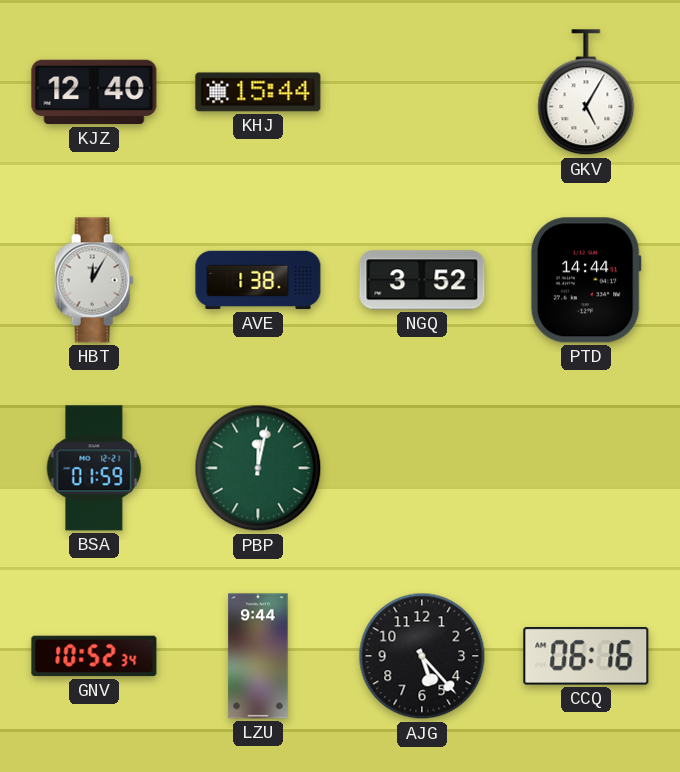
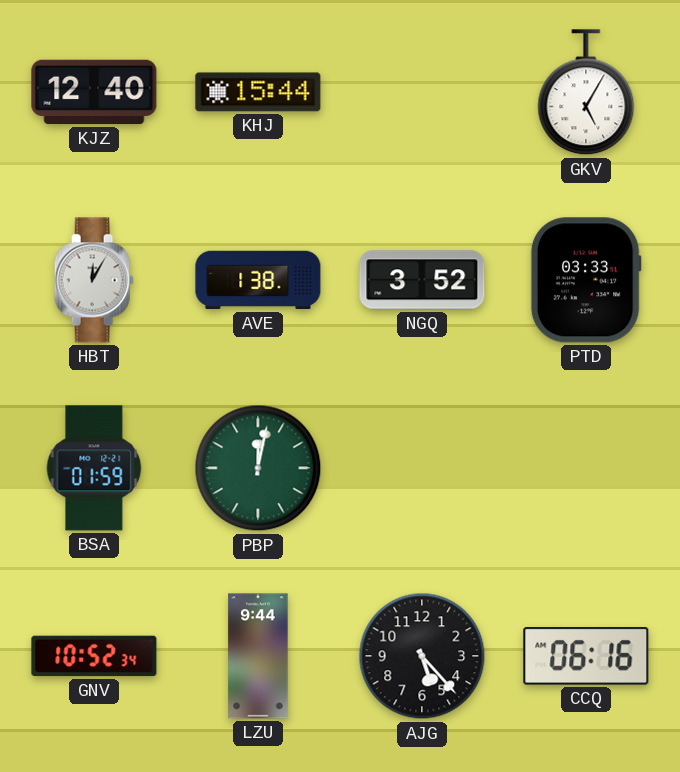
PTD: 14:44 -> 03:33
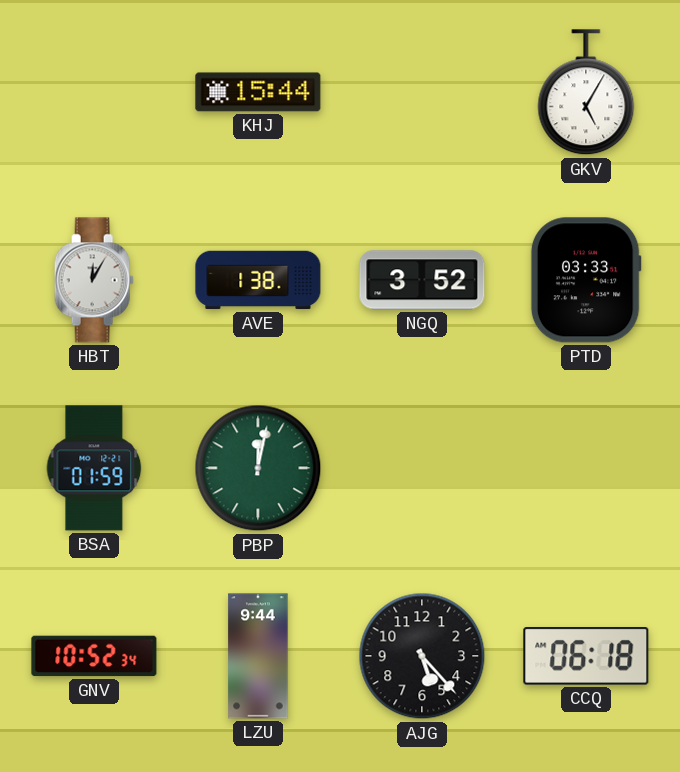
KJZ: 12:40 -> none
CCQ: 06:16 -> 06:18
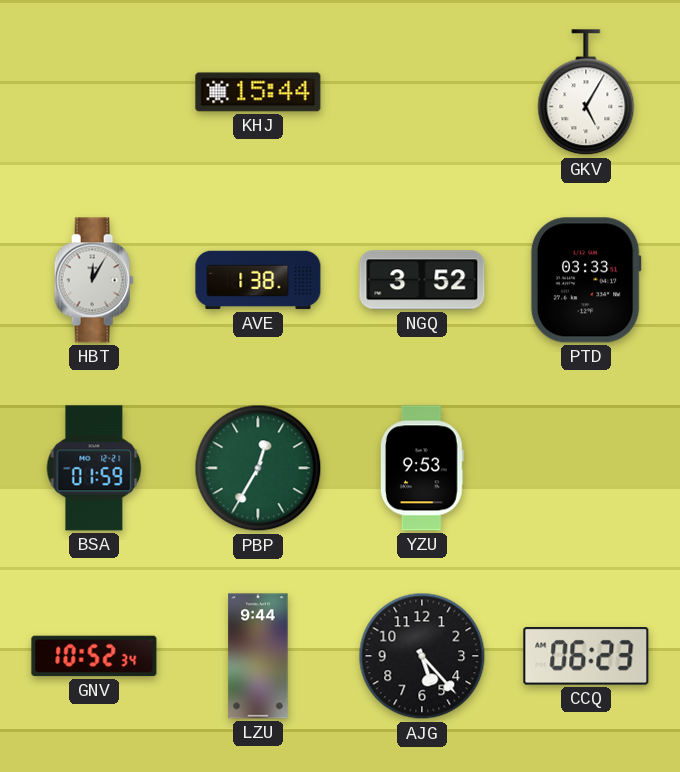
PBP: 12:02 -> 12:35
YZU: none -> 9:53
CCQ: 06:18 -> 06:23
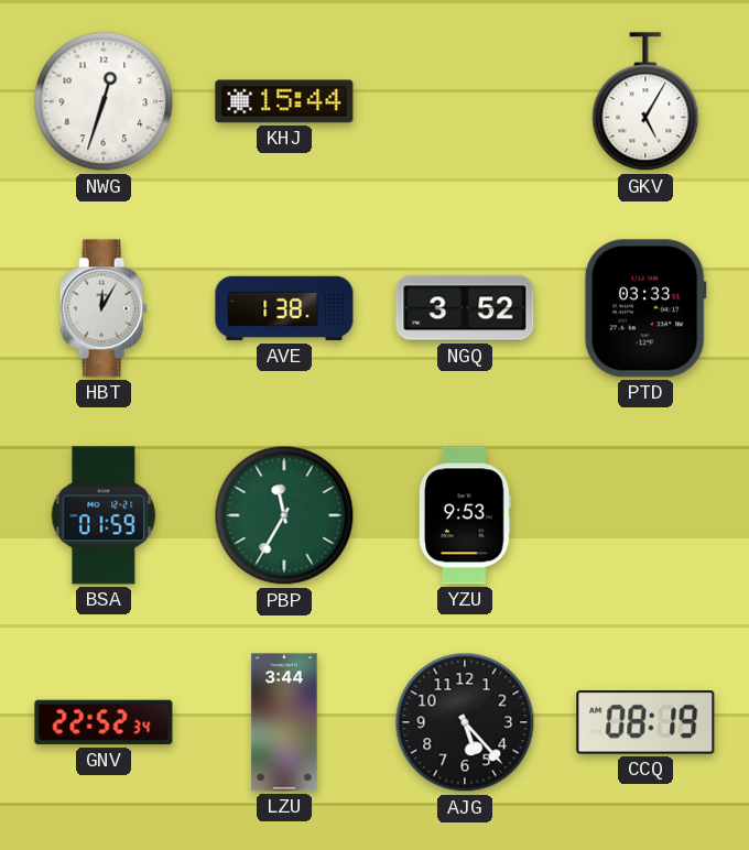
NWG: none -> 12:33
PBP: 12:35 -> 11:35
GNV: 10:52 -> 22:52
LZU: 9:44 -> 3:44
CCQ: 06:23 -> 08:19
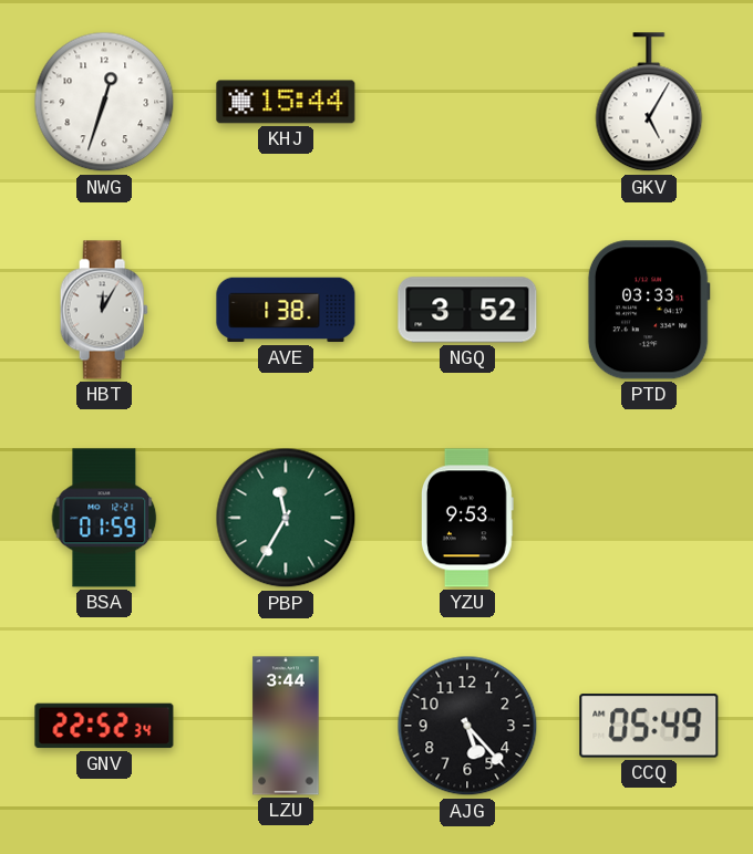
CCQ: 08:19 -> 05:49
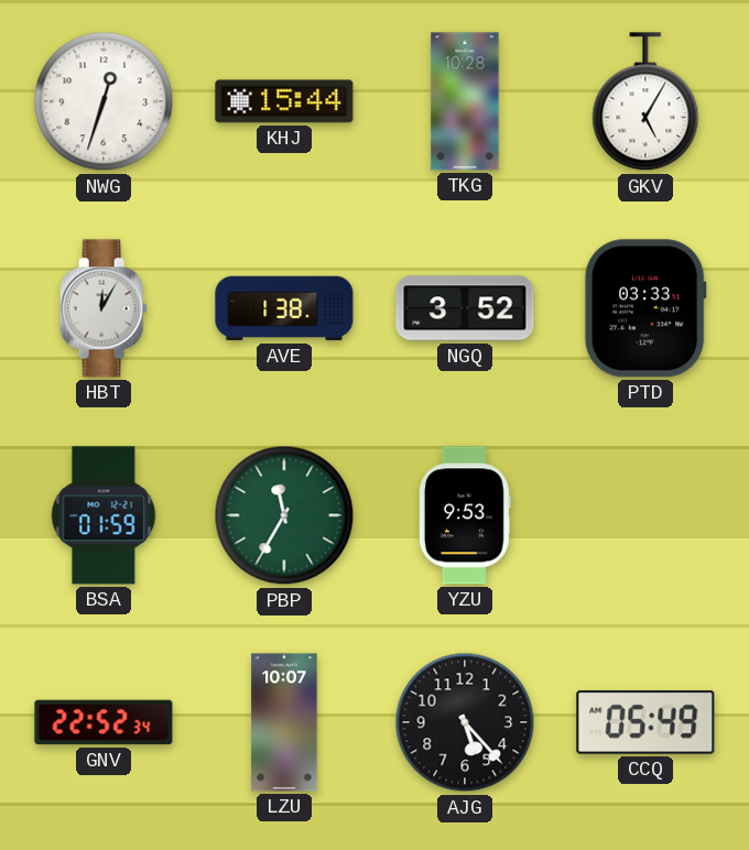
TKG: none -> 10:28
LZU: 3:44 -> 10:07
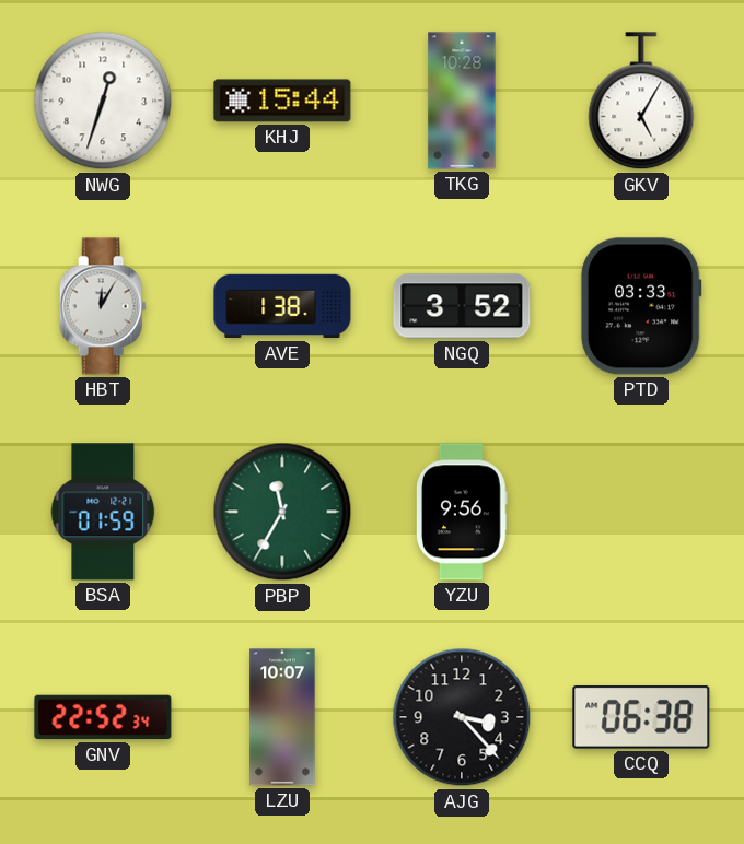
YZU: 9:53 -> 9:56
AJG: 5:23 -> 3:23
CCQ: 05:49 -> 06:38
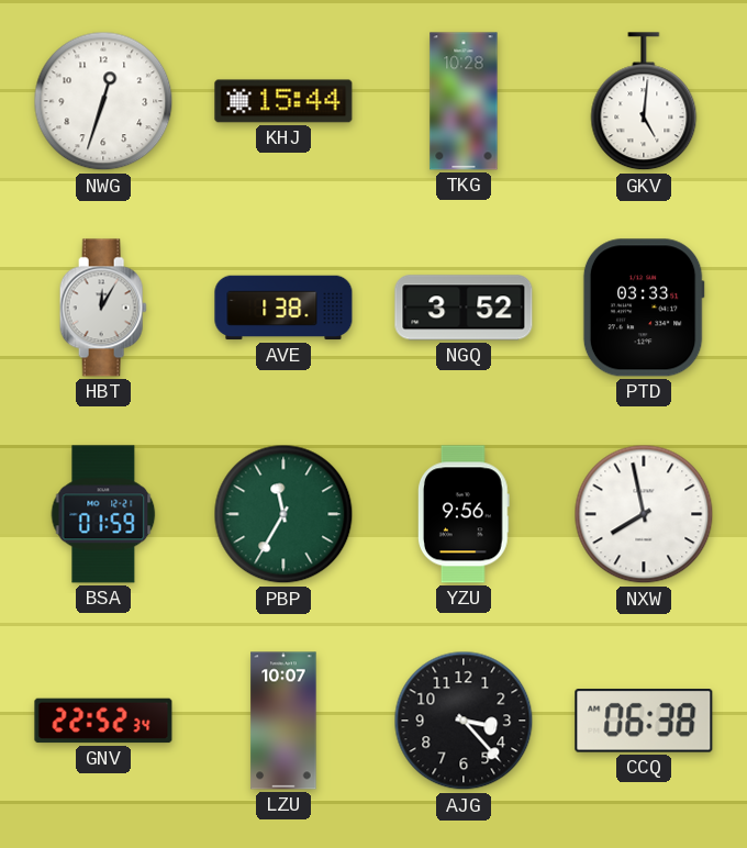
GKV: 5:05 -> 5:01
NXW: none -> 7:58
